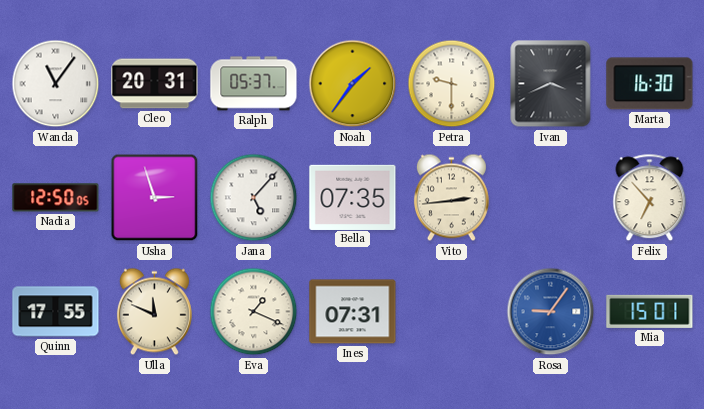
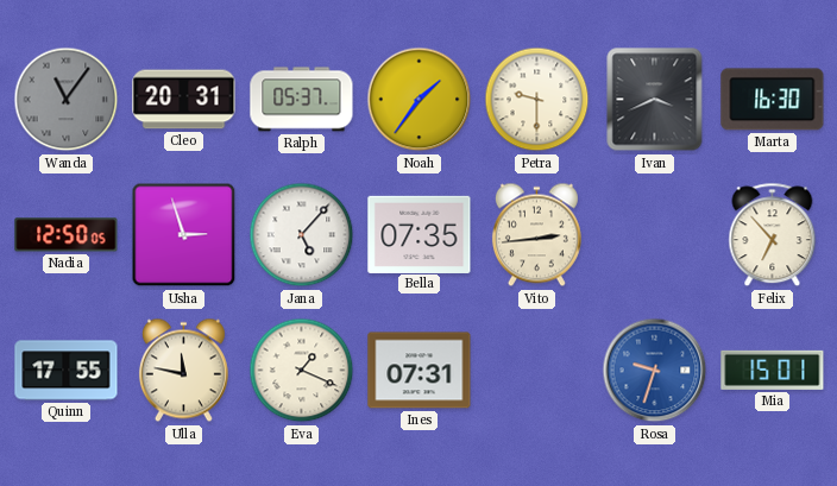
Wanda dial: white -> grey
Ulla: 11:49 -> 11:47
Rosa: 9:06 -> 9:33
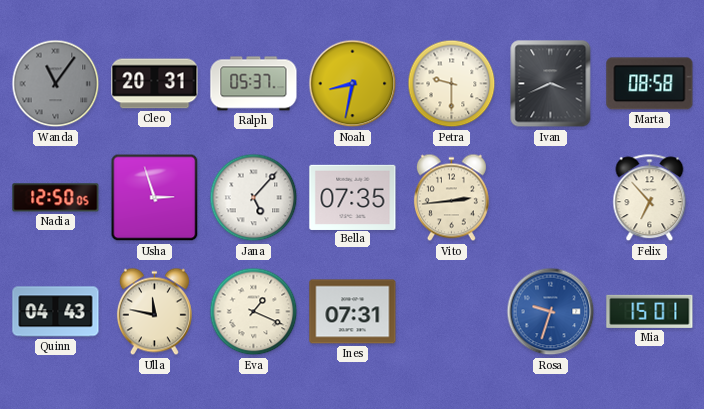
Noah: 1:36 -> 8:32
Marta: 16:30 -> 08:58
Quinn: 17:55 -> 04:43
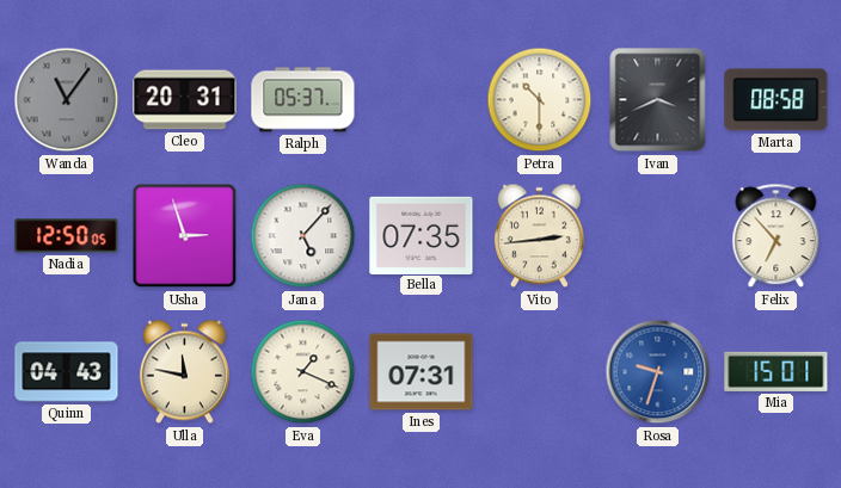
Noah: 8:32 -> none
Petra: 9:30 -> 10:30
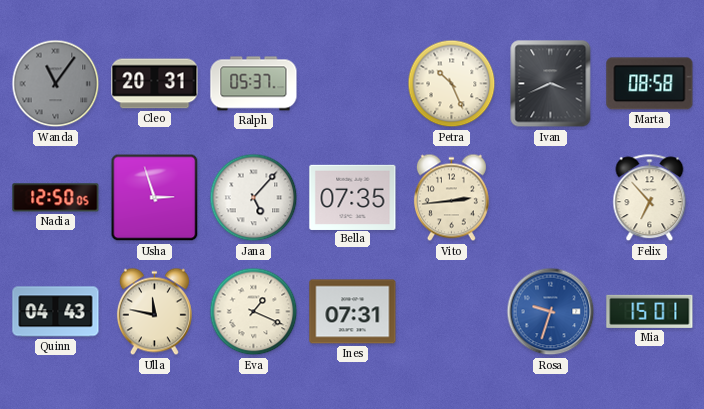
Petra: 10:30 -> 10:26
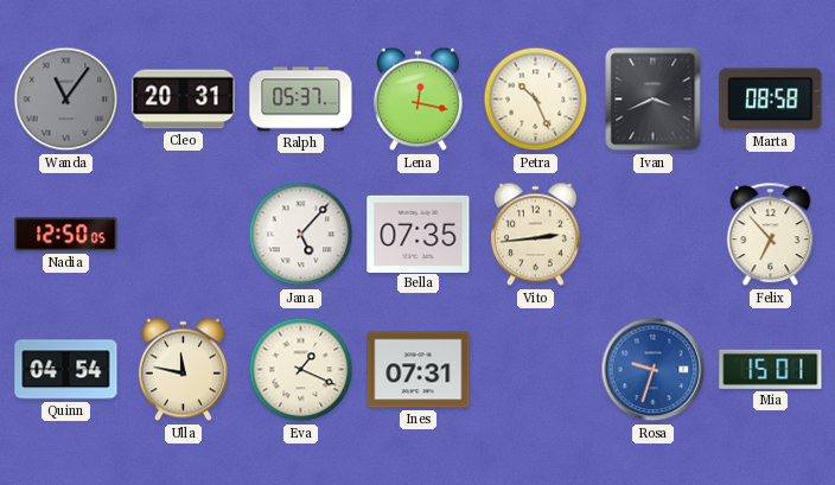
Lena: none -> 12:17
Usha: 2:57 -> none
Quinn: 04:43 -> 04:54
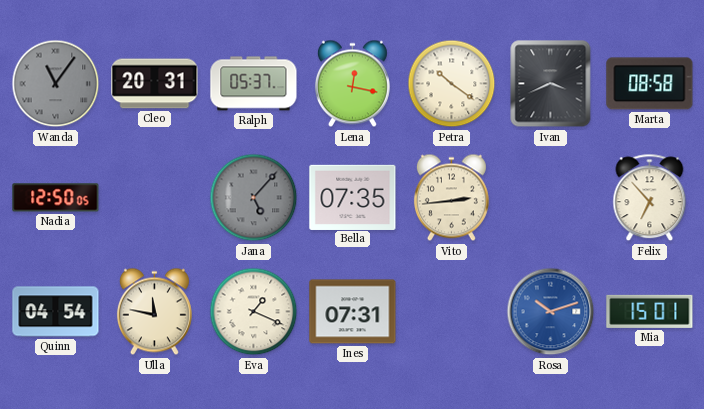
Petra: 10:26 -> 10:21
Jana dial: white -> grey
Rosa: 9:33 -> 10:12
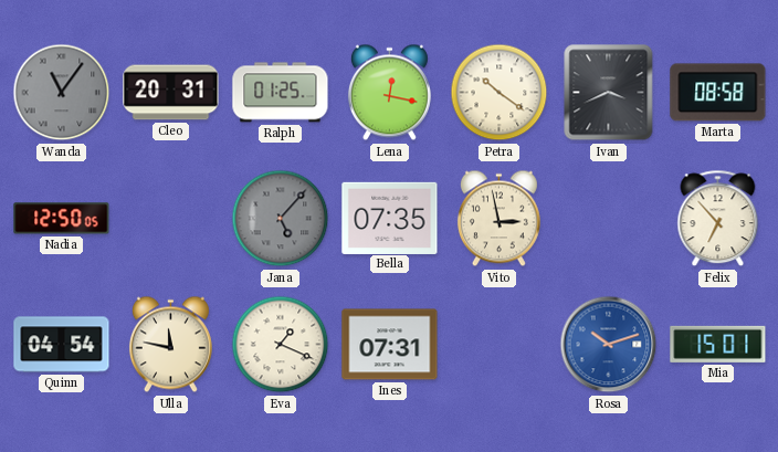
Ralph: 05:37 -> 01:25
Vito: 2:44 -> 2:58
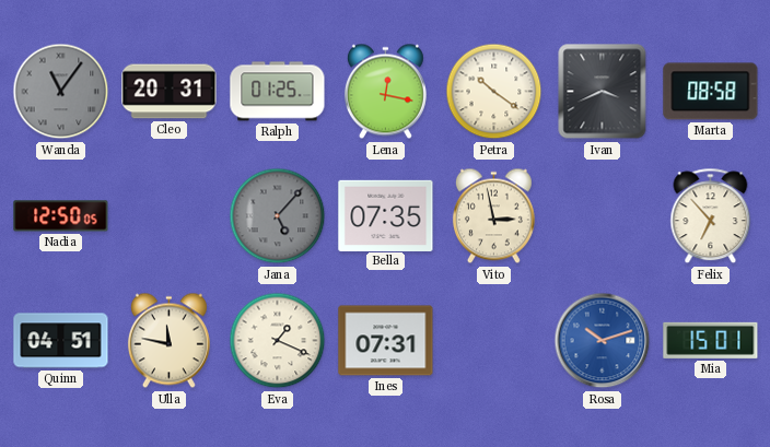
Quinn: 04:54 -> 04:51
